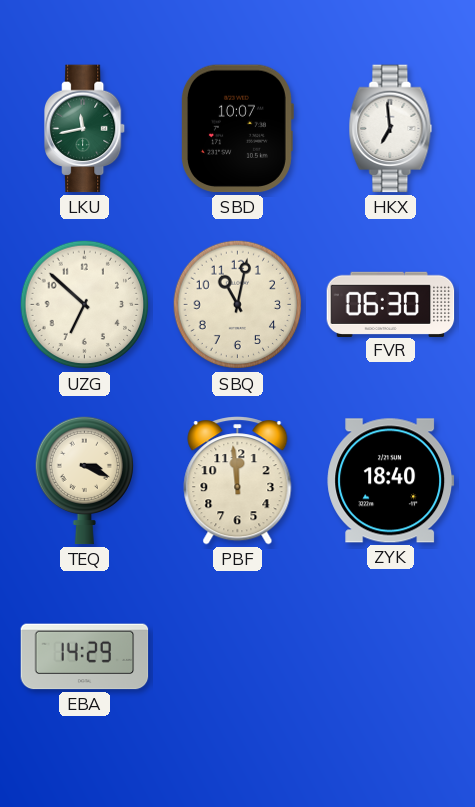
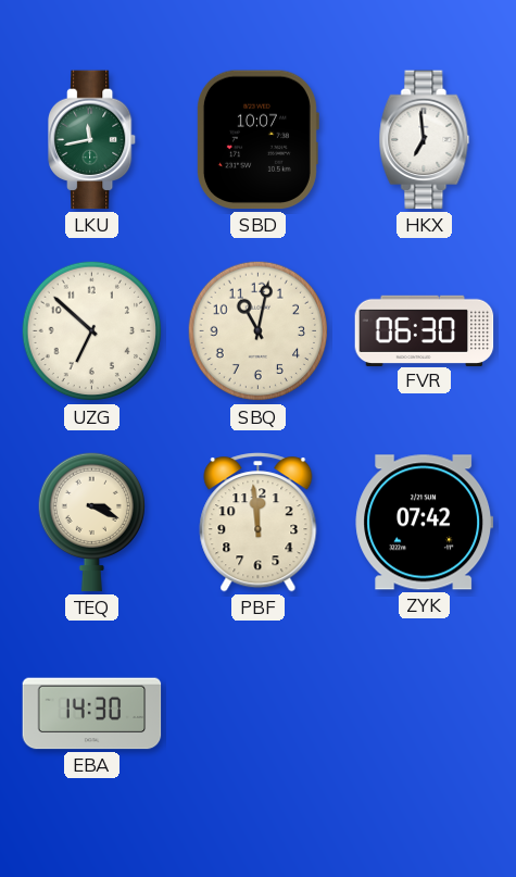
ZYK: 18:40 -> 07:42
EBA: 14:29 -> 14:30
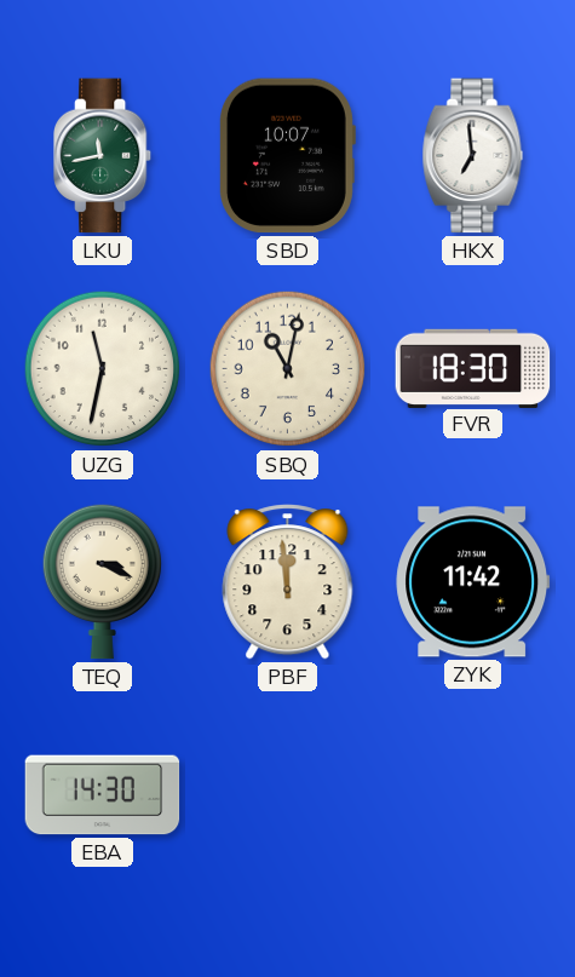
UZG: 6:52 -> 11:32
FVR: 06:30 -> 18:30
ZYK: 07:42 -> 11:42
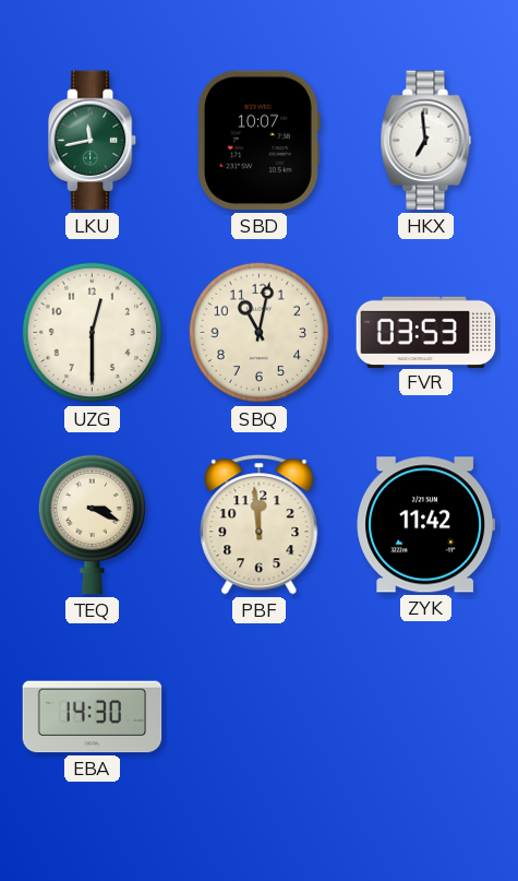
UZG: 11:32 -> 12:30
FVR: 18:30 -> 03:53
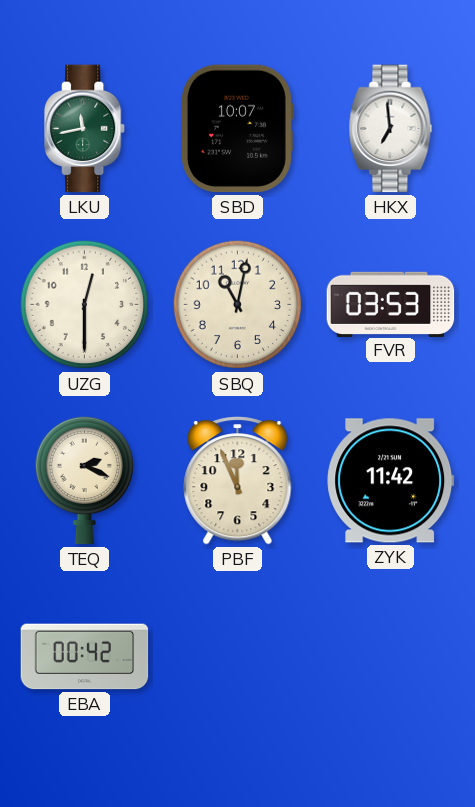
TEQ: 3:19 -> 2:19
PBF: 11:59 -> 11:56
EBA: 14:30 -> 00:42
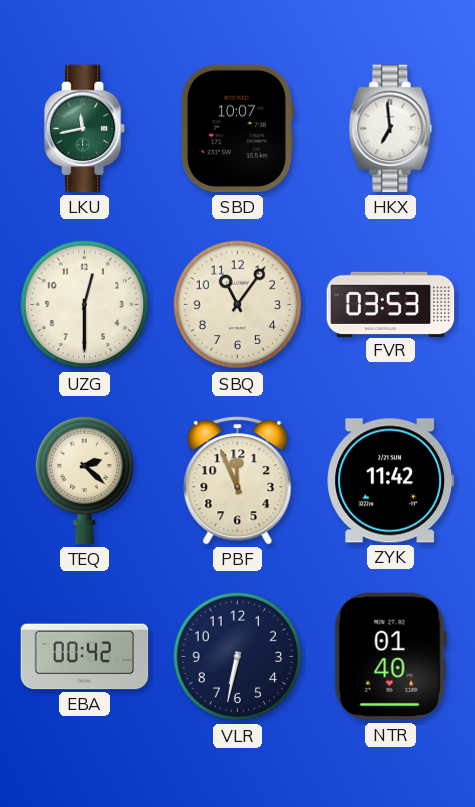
SBQ: 11:02 -> 11:06
TEQ: 2:19 -> 2:22
VLR: none -> 6:32
NTR: none -> 01:40
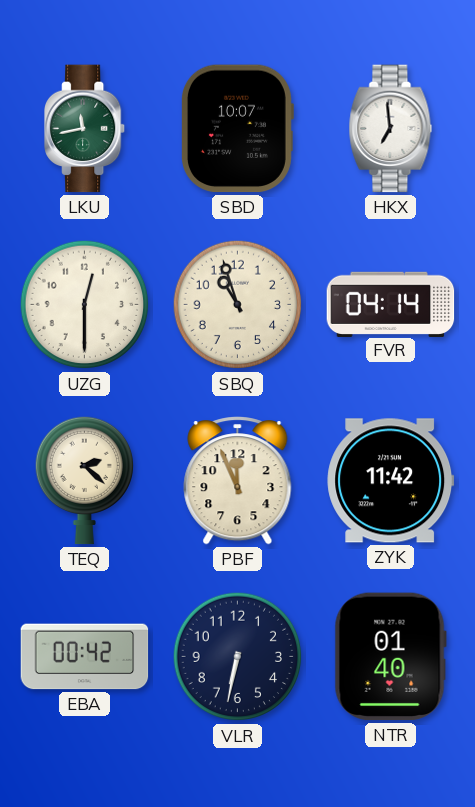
SBQ: 11:06 -> 10:57
FVR: 03:53 -> 04:14
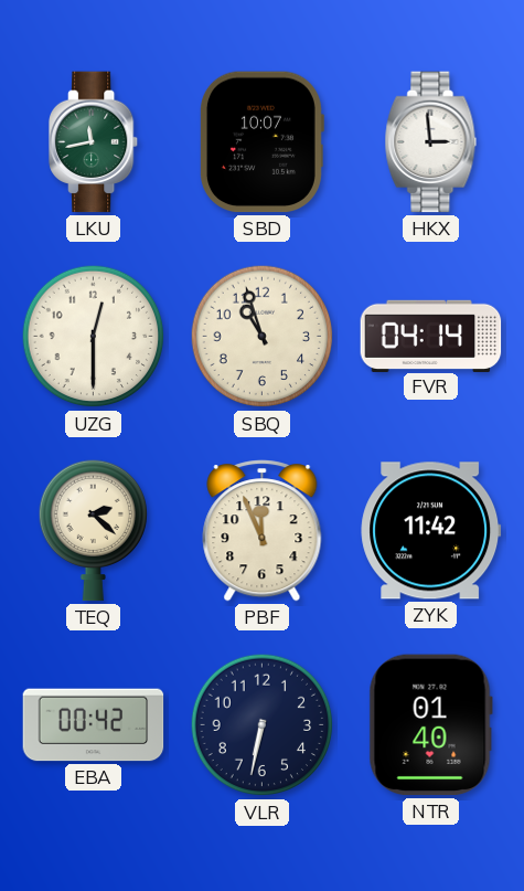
HKX: 6:59 -> 2:59
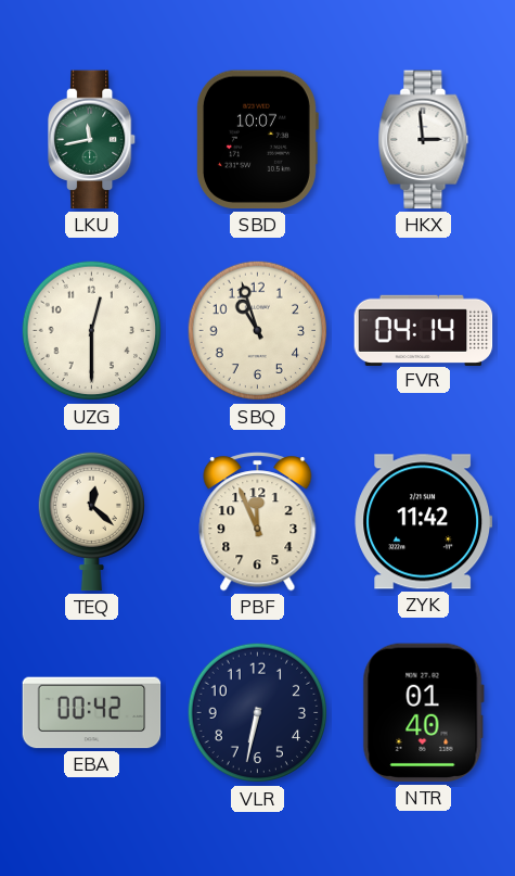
TEQ: 2:22 -> 12:22
